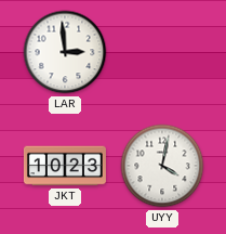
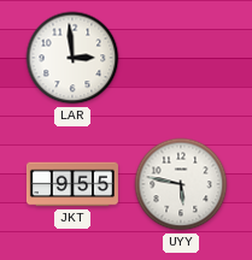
JKT: 10:23 -> 9:55
UYY: 4:02 -> 5:47
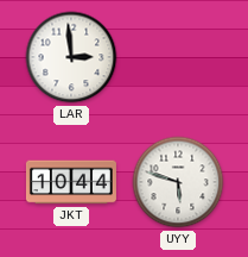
JKT: 9:55 -> 10:44
UYY: 5:47 -> 5:48
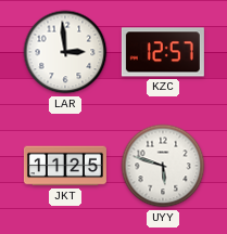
KZC: none -> 12:57
JKT: 10:44 -> 11:25
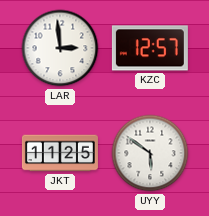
UYY: 5:48 -> 5:51
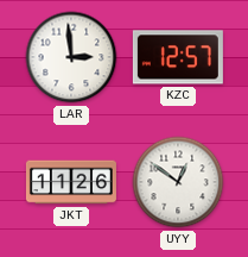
JKT: 11:25 -> 11:26
UYY: 5:51 -> 12:51
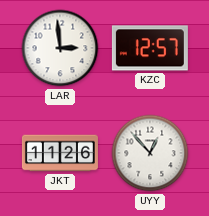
UYY: 12:51 -> 12:53
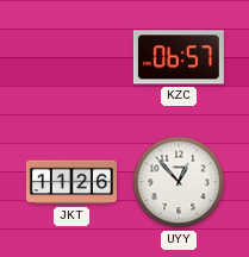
LAR: 2:59 -> none
KZC: 12:57 -> 06:57
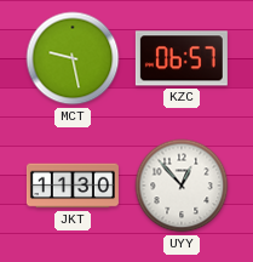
MCT: none -> 9:28
JKT: 11:26 -> 11:30
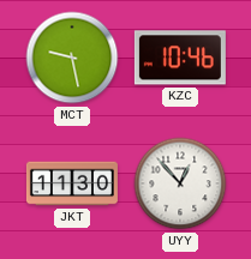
KZC: 06:57 -> 10:46
